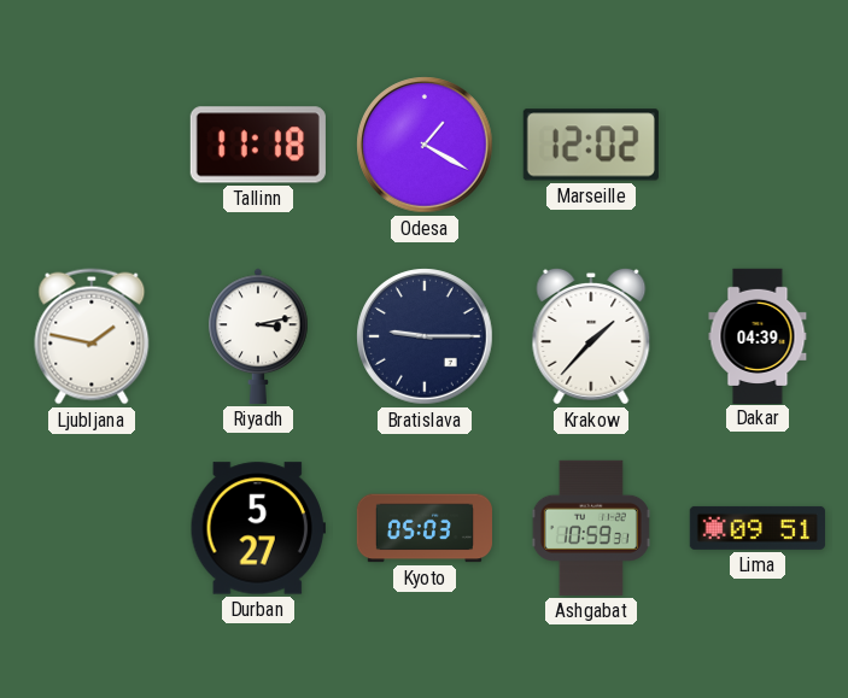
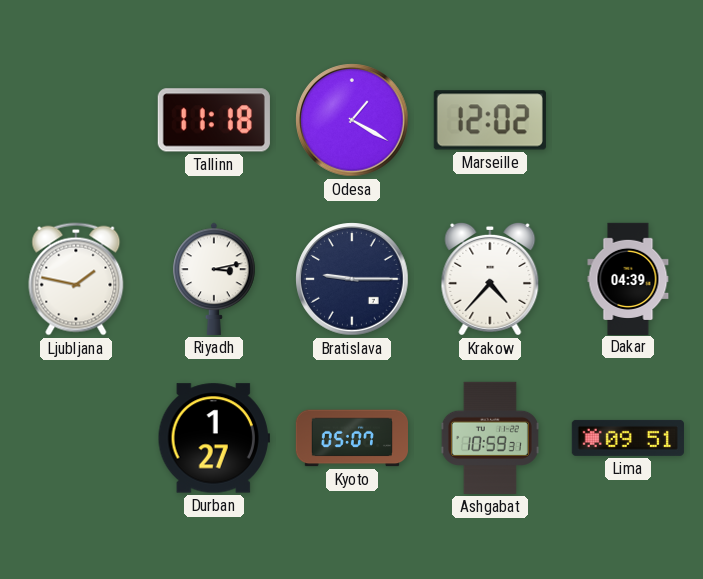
Krakow: 1:37 -> 4:37
Durban: 5:27 -> 1:27
Kyoto: 05:03 -> 05:07
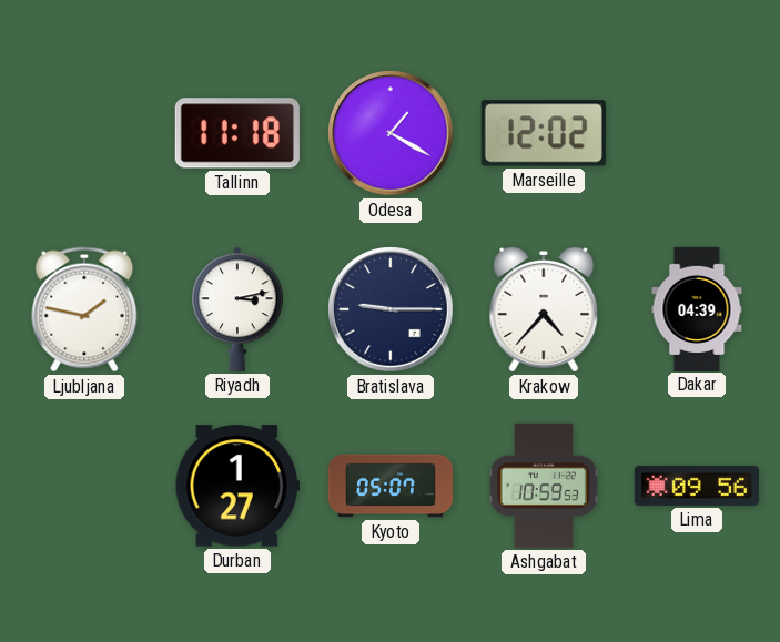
Ashgabat: 10:59:31 -> 10:59:53
Lima: 09:51 -> 09:56
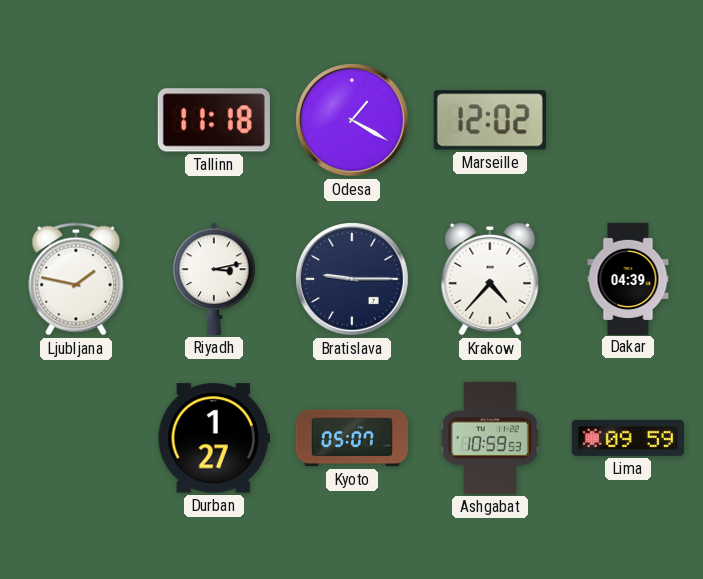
Lima: 09:56 -> 09:59
